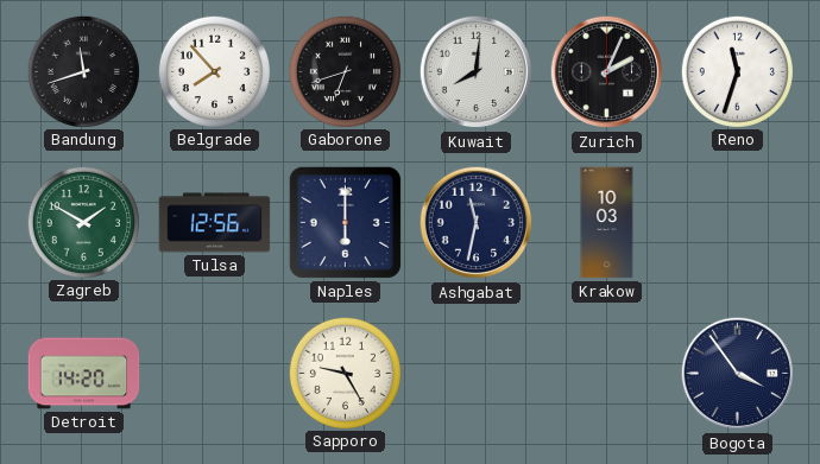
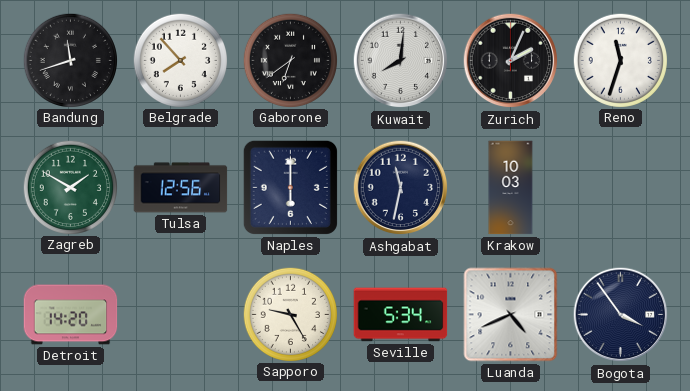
Gaborone: 6:42 -> 6:39
Seville: none -> 5:34
Luanda: none -> 4:41
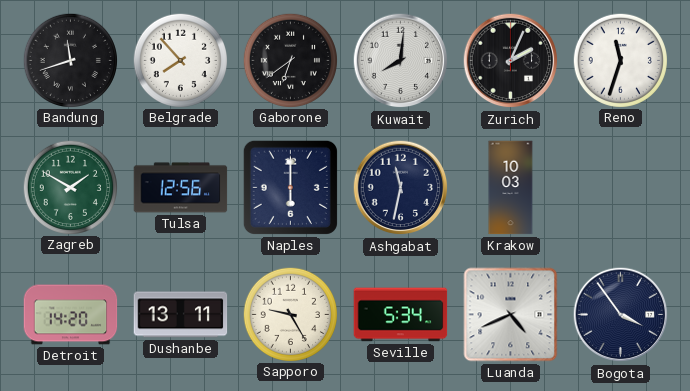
Dushanbe: none -> 13:11
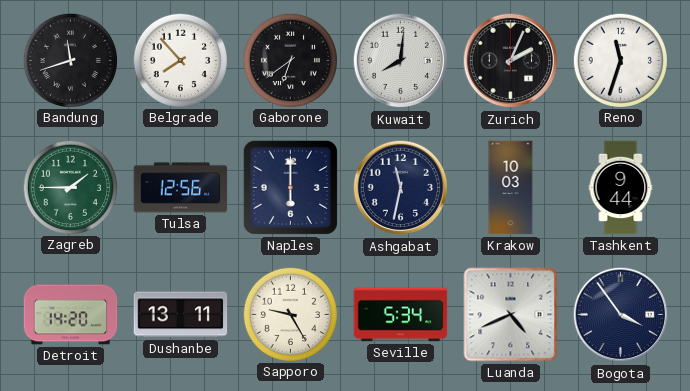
Zagreb: 1:50 -> 1:45
Tashkent: none -> 9:44
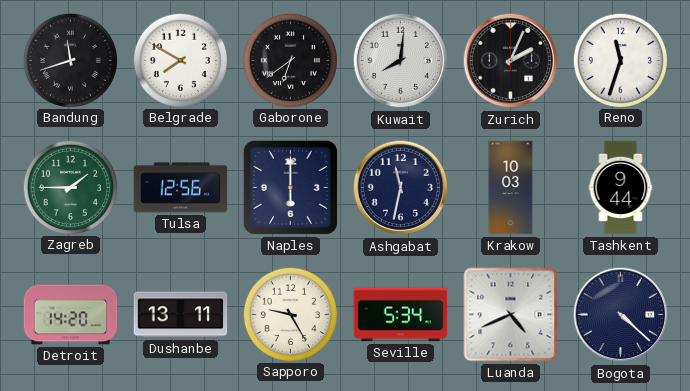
Belgrade: 7:53 -> 7:50
Bogota: 3:54 -> 4:22
